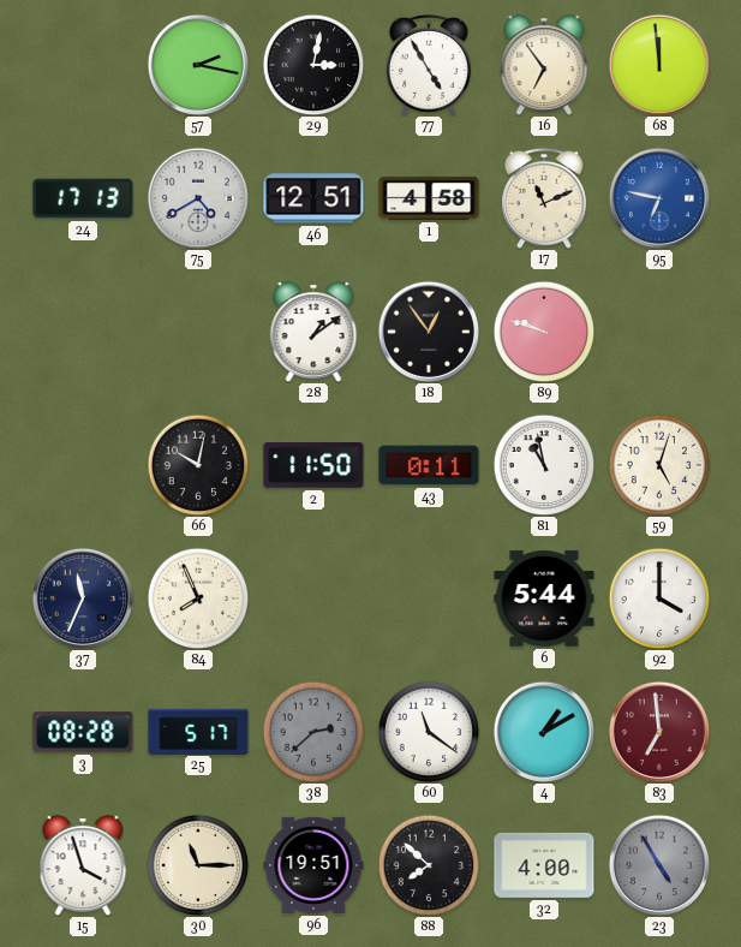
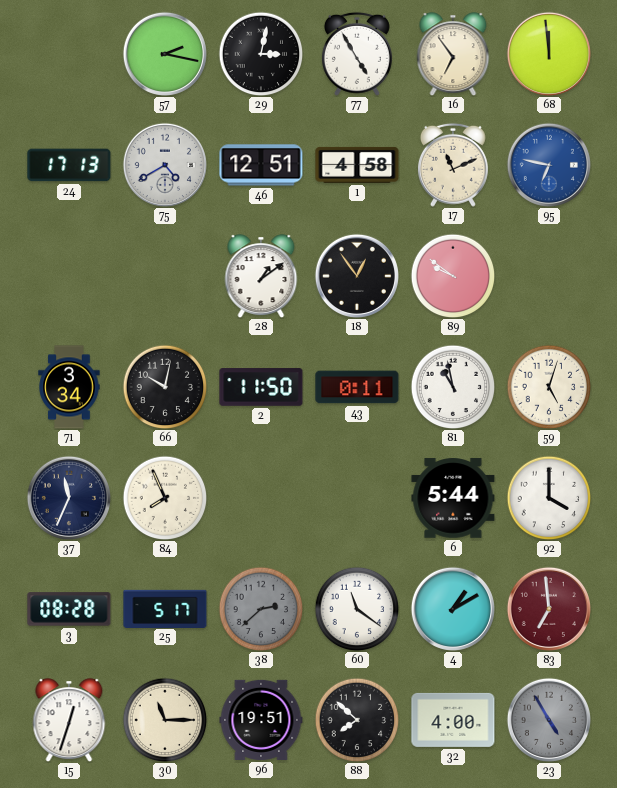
89: 9:48 -> 9:51
71: none -> 3:34
15: 3:57 -> 12:33
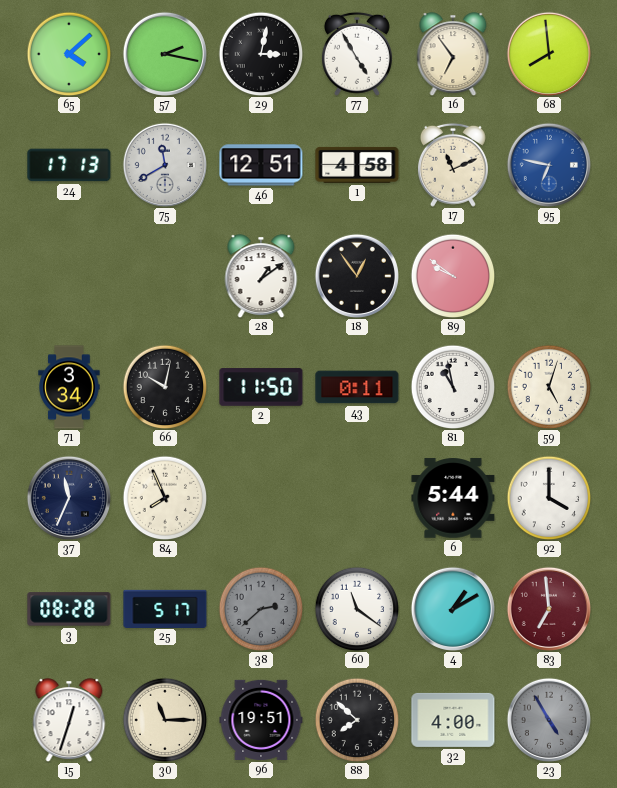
65: none -> 4:08
68: 11:59 -> 7:59
75: 4:40 -> 11:40
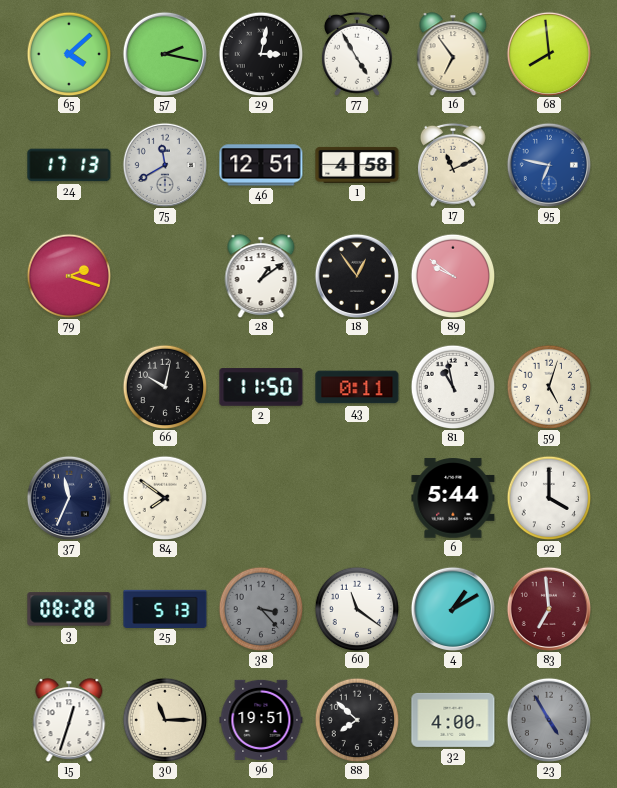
79: none -> 2:18
71: 3:34 -> none
84: 7:56 -> 7:51
25: 5:17 -> 5:13
38: 2:38 -> 3:23
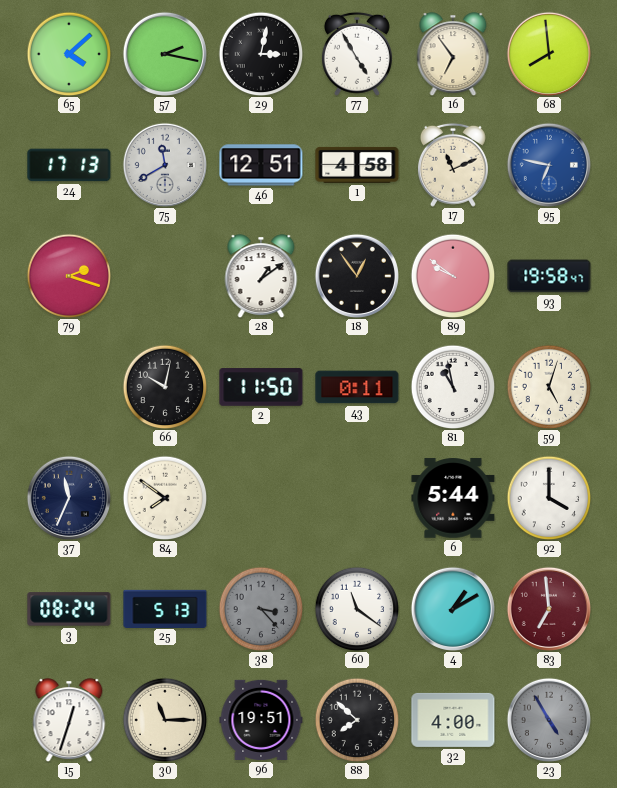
93: none -> 19:58
3: 08:28 -> 08:24
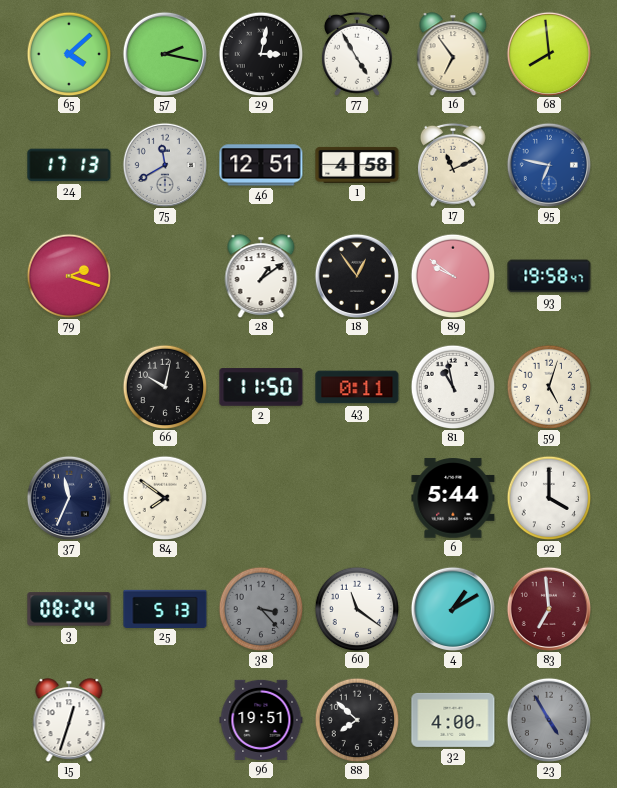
30: 11:15 -> none
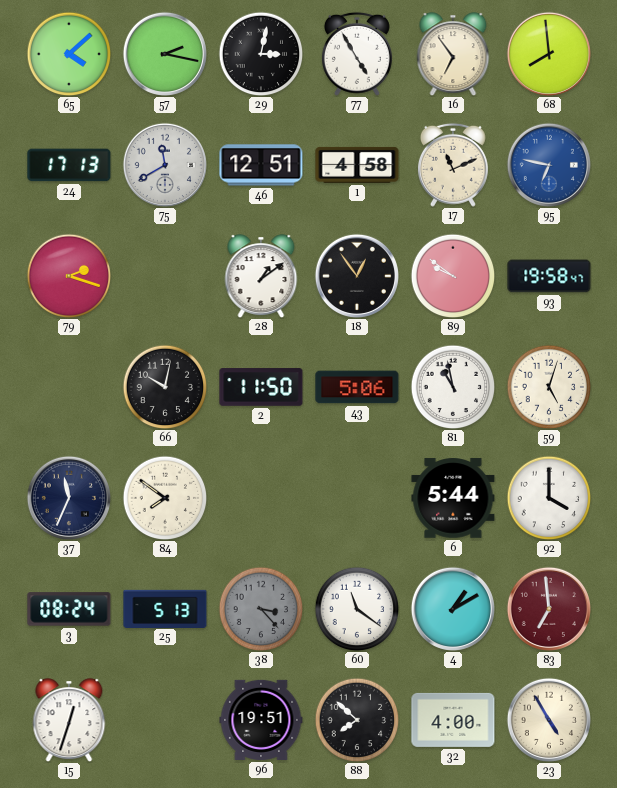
43: 0:11 -> 5:06
23 dial: grey -> cream
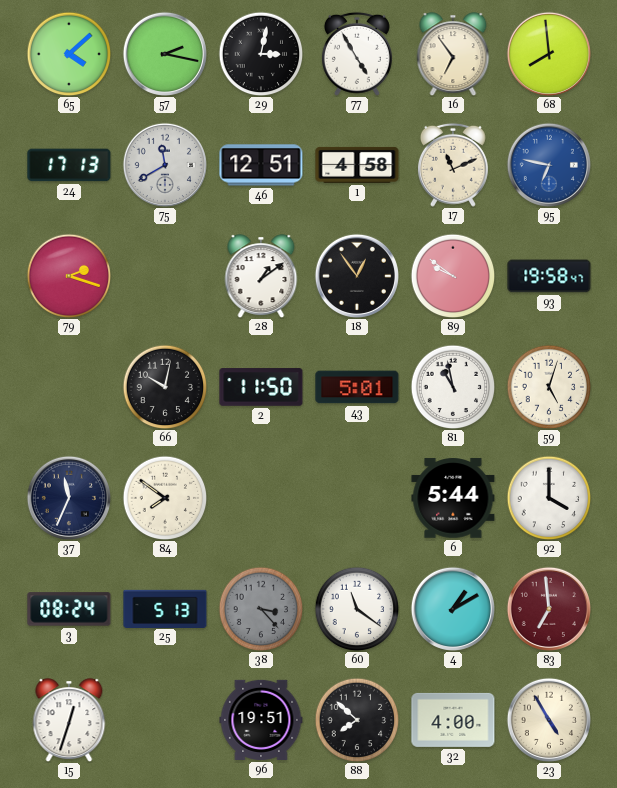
43: 5:06 -> 5:01
